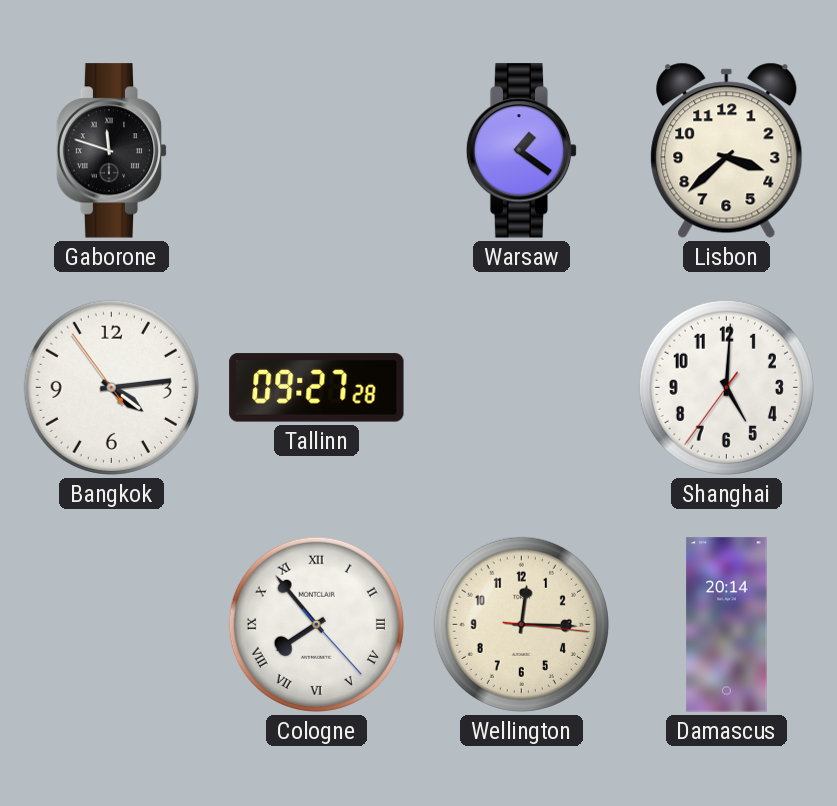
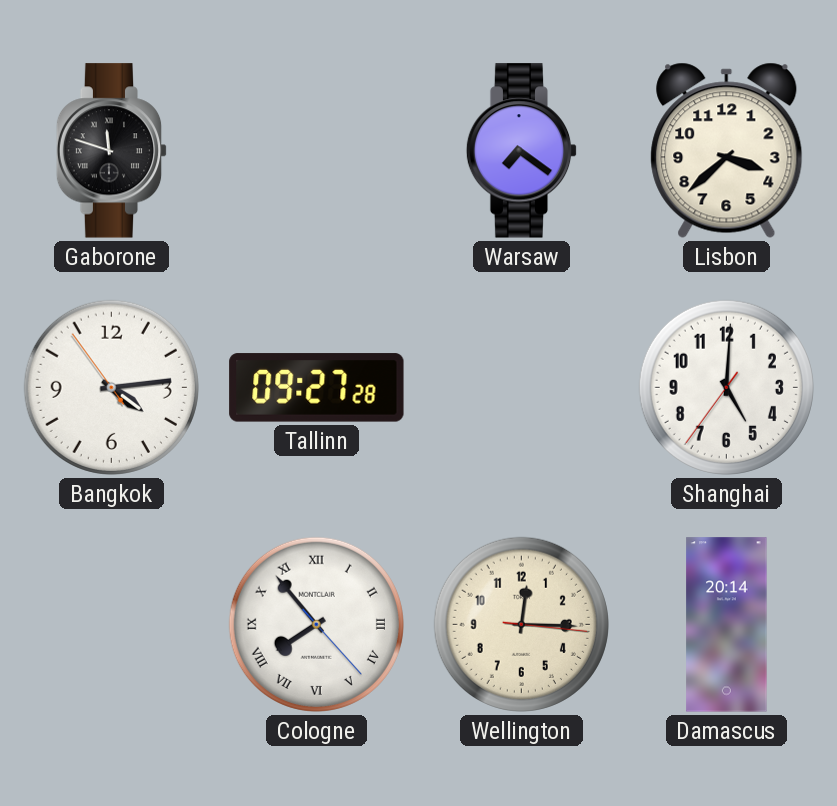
Warsaw: 1:21 -> 7:21
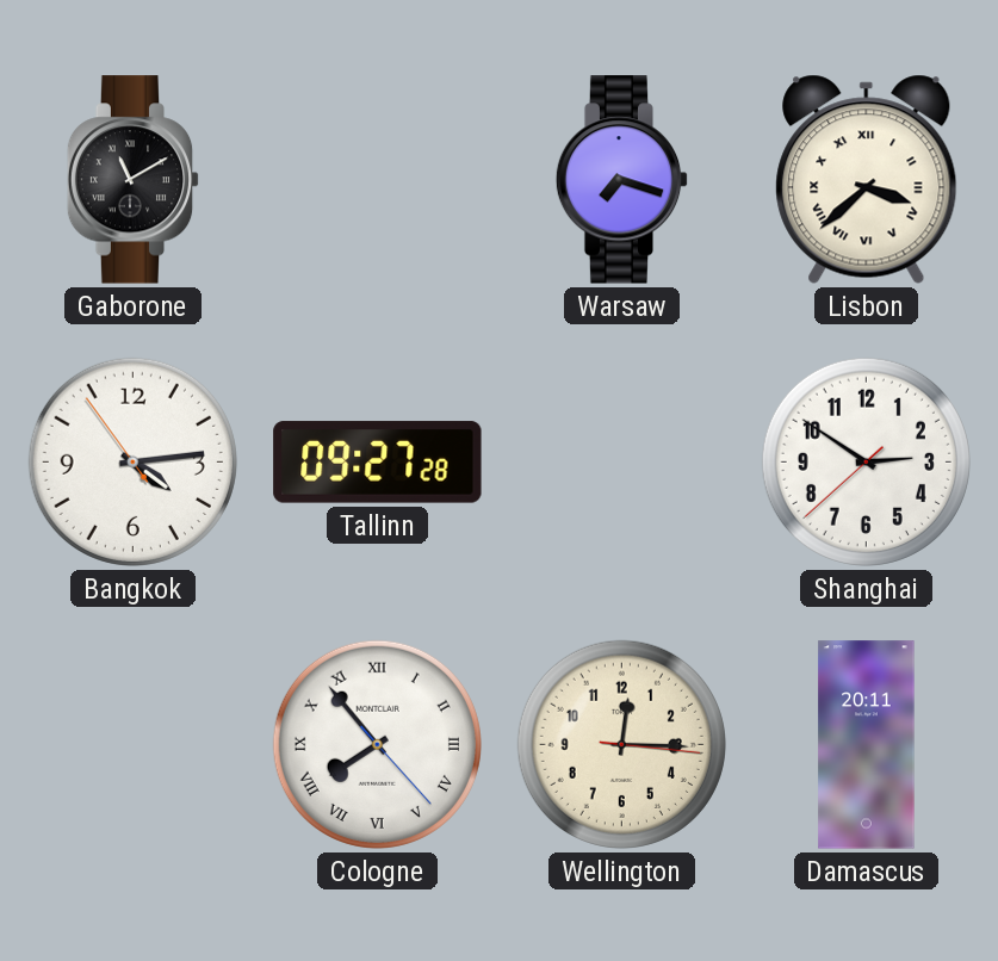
Gaborone: 11:48 -> 11:10
Warsaw: 7:21 -> 7:18
Lisbon numerals: Arabic -> Roman
Shanghai: 5:00 -> 2:50
Damascus: 20:14 -> 20:11
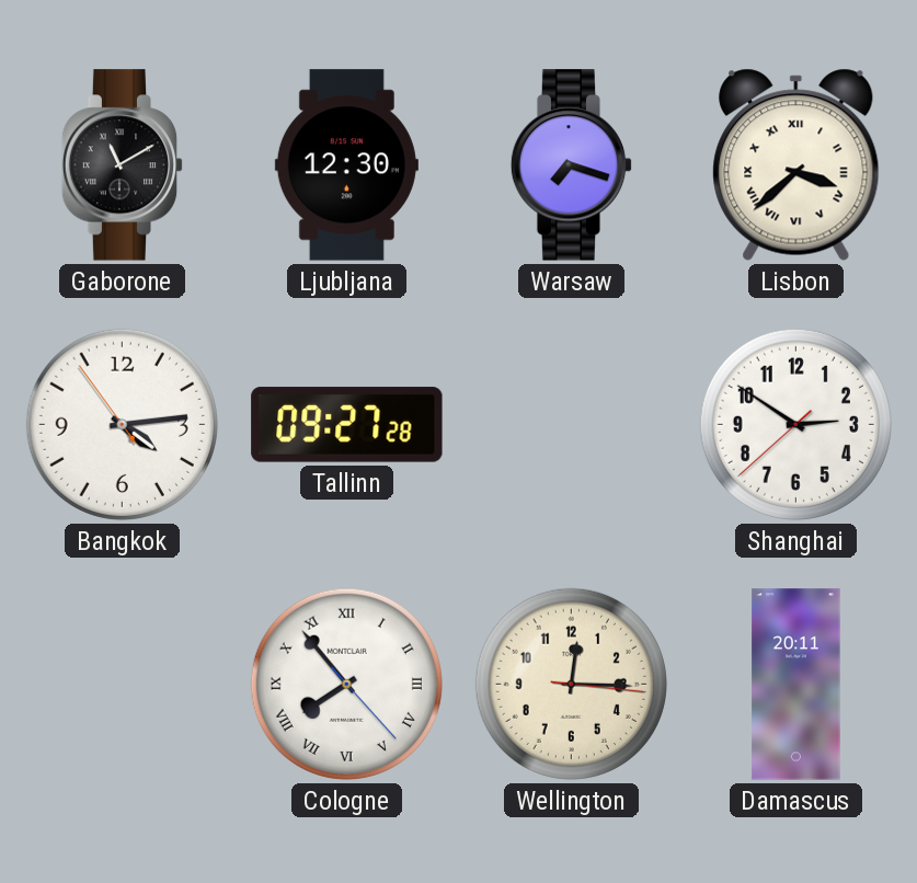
Ljubljana: none -> 12:30
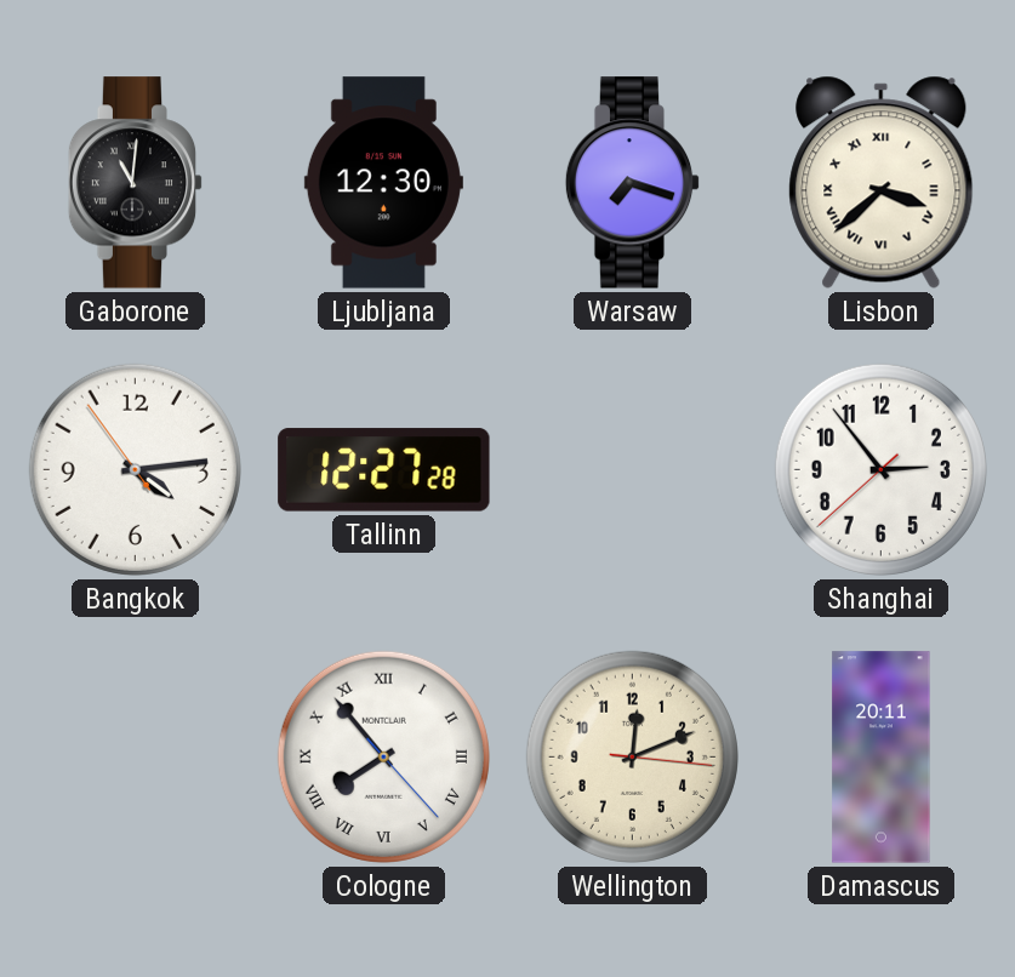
Gaborone: 11:10 -> 11:01
Tallinn: 09:27 -> 12:27
Shanghai: 2:50 -> 2:53
Wellington: 12:15 -> 12:11
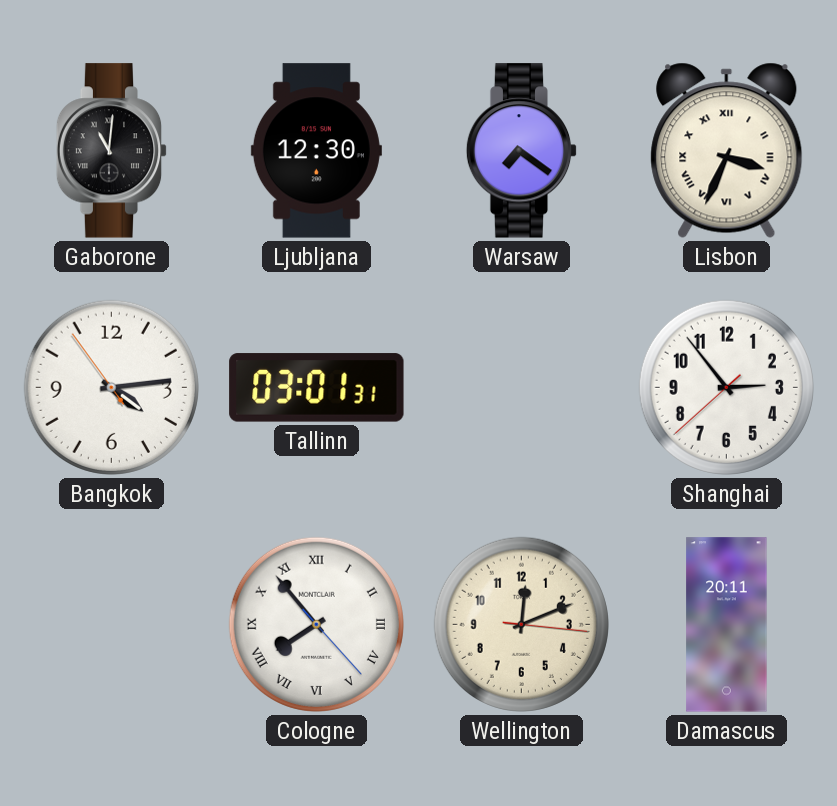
Warsaw: 7:18 -> 7:21
Lisbon: 3:38 -> 3:34
Tallinn: 12:27 -> 03:01
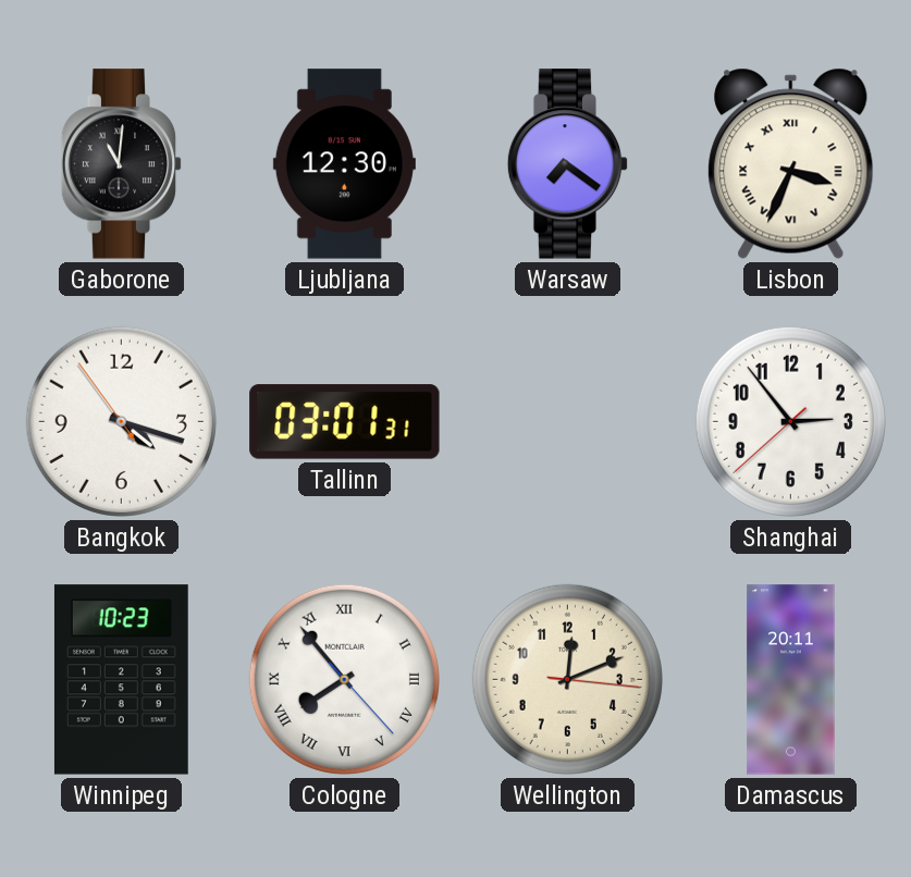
Bangkok: 4:13 -> 4:17
Winnipeg: none -> 10:23
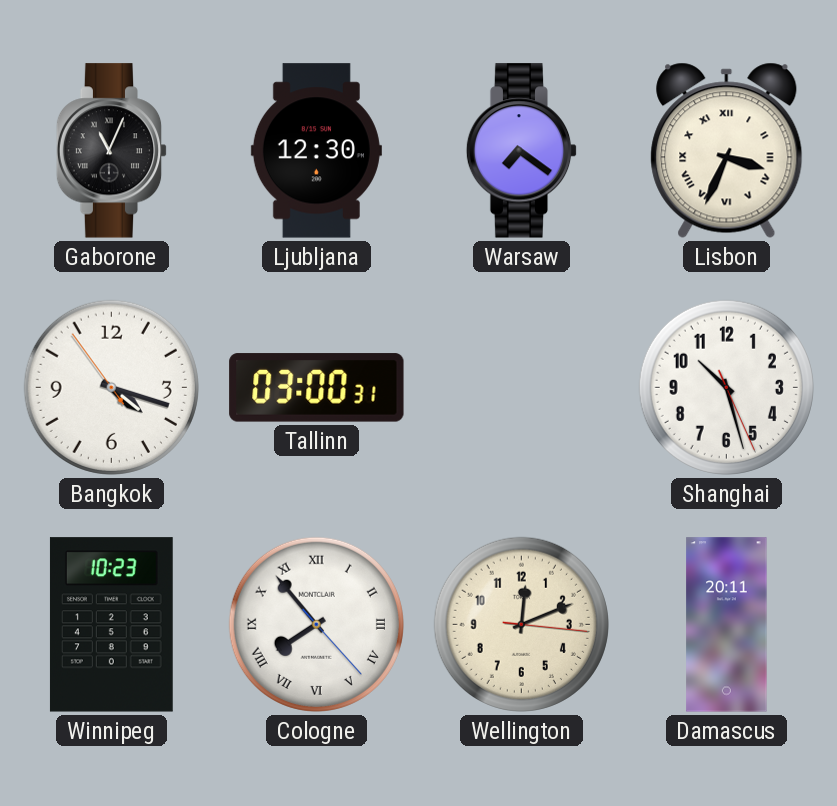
Gaborone: 11:01 -> 11:04
Tallinn: 03:01 -> 03:00
Shanghai: 2:53 -> 10:27
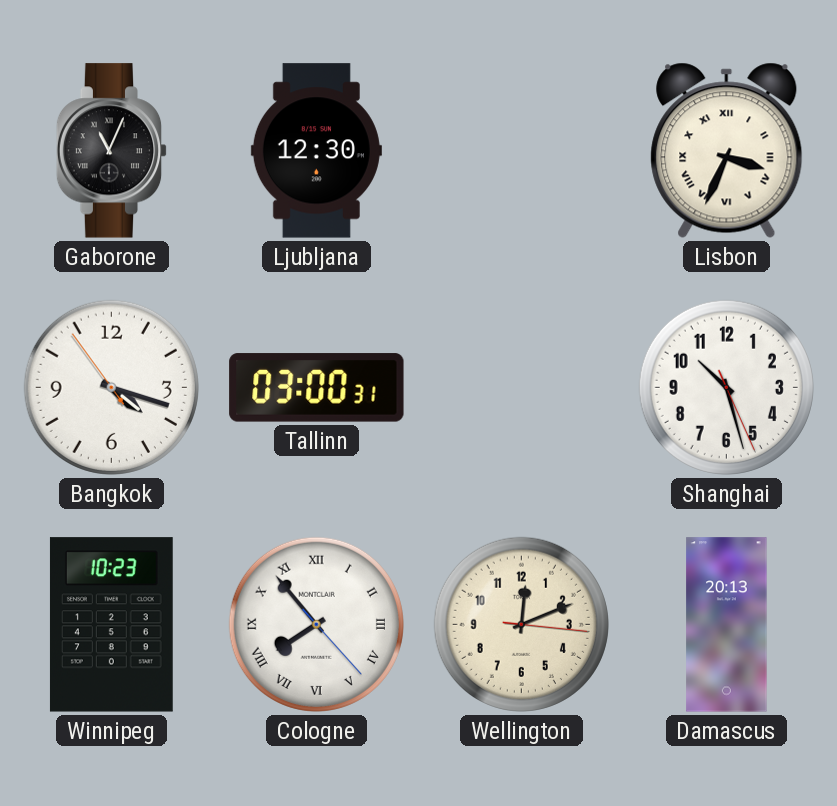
Warsaw: 7:21 -> none
Damascus: 20:11 -> 20:13
